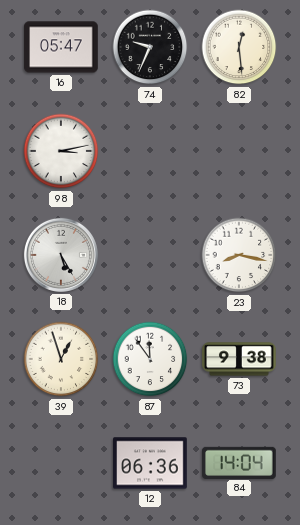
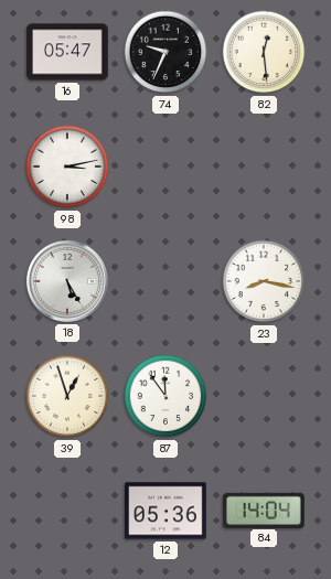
73: 9:38 -> none
12: 06:36 -> 05:36
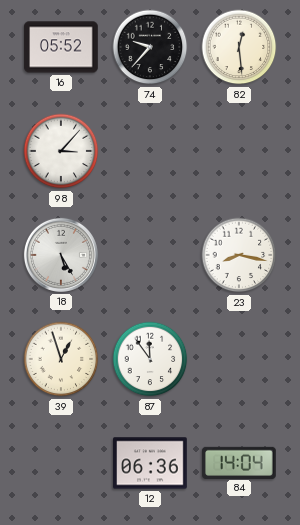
16: 05:47 -> 05:52
74: 9:34 -> 9:37
98: 3:13 -> 3:07
12: 05:36 -> 06:36
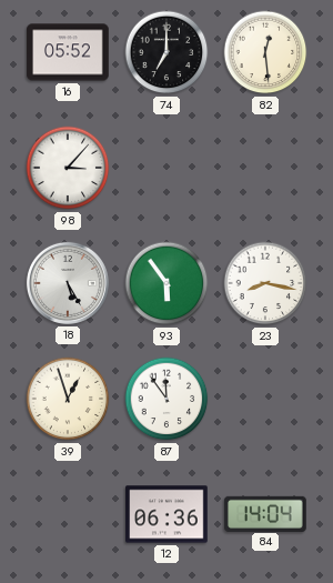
74: 9:37 -> 7:00
93: none -> 5:54
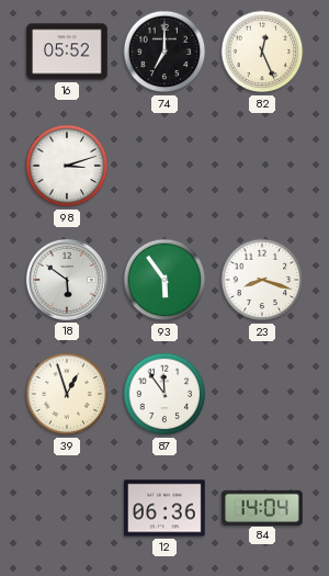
82: 12:29 -> 12:26
98: 3:07 -> 3:12
18: 5:25 -> 5:51
23: 8:17 -> 8:18
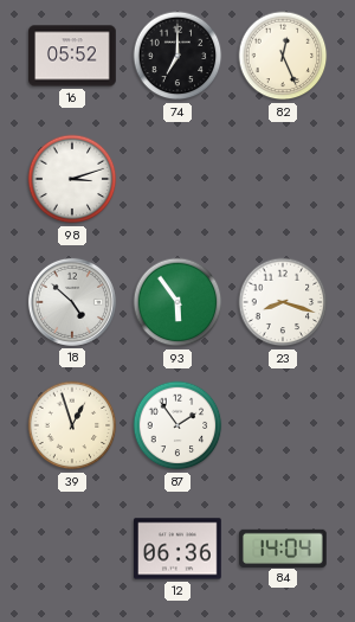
18: 5:51 -> 4:52
87: 11:54 -> 1:54
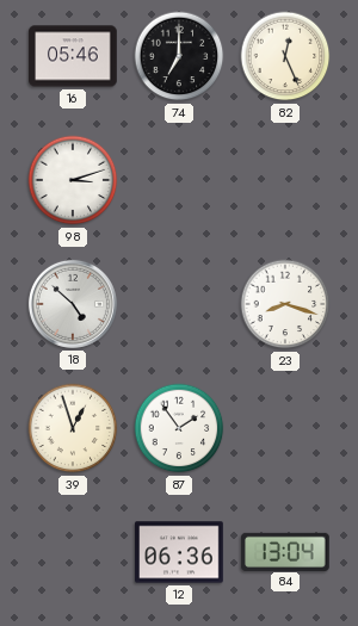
16: 05:52 -> 05:46
93: 5:54 -> none
84: 14:04 -> 13:04
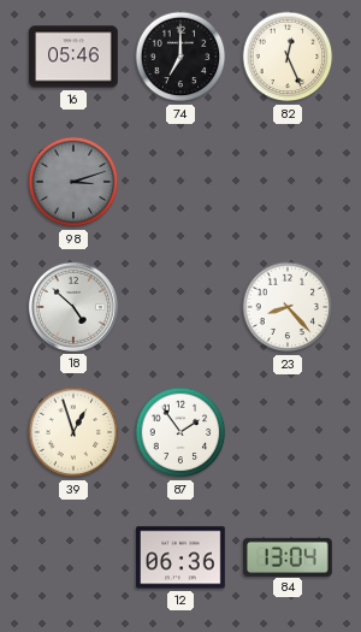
98 dial: white -> grey
23: 8:18 -> 8:23
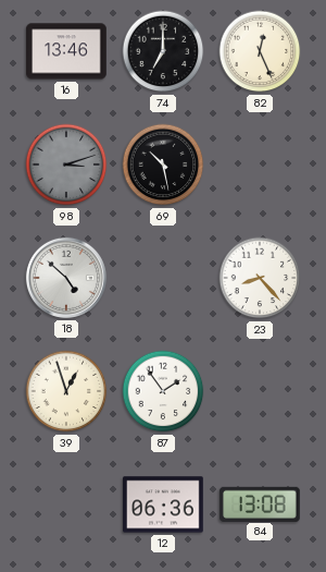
16: 05:46 -> 13:46
69: none -> 10:28
84: 13:04 -> 13:08
